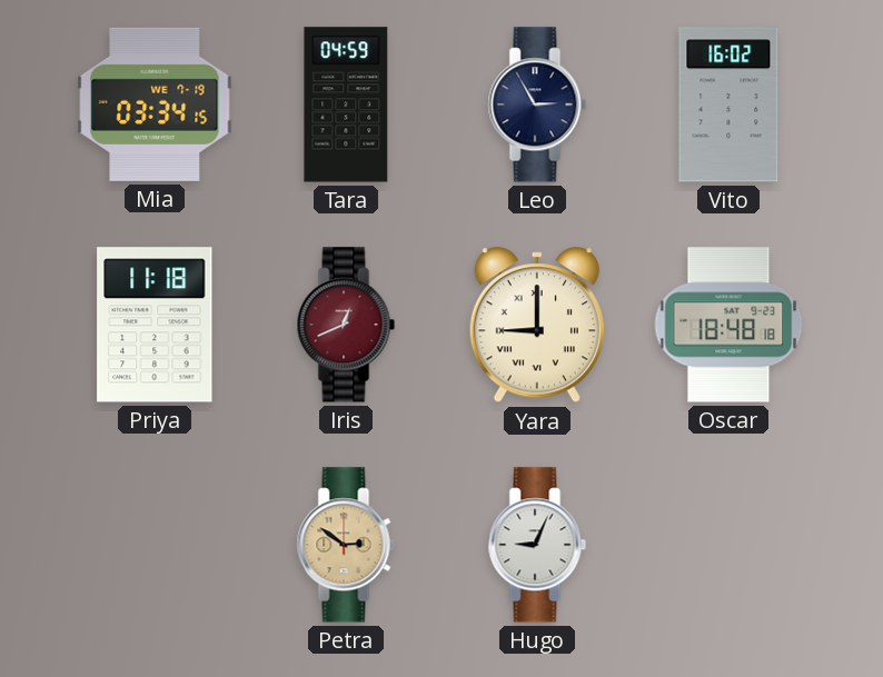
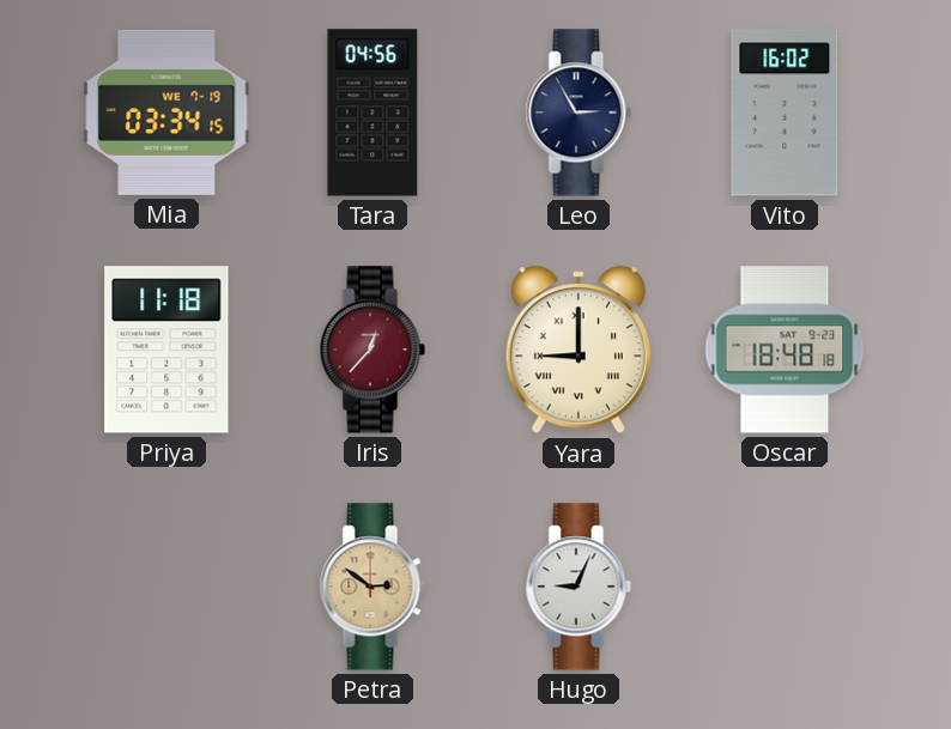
Tara: 04:59 -> 04:56
Iris: 12:41 -> 12:37
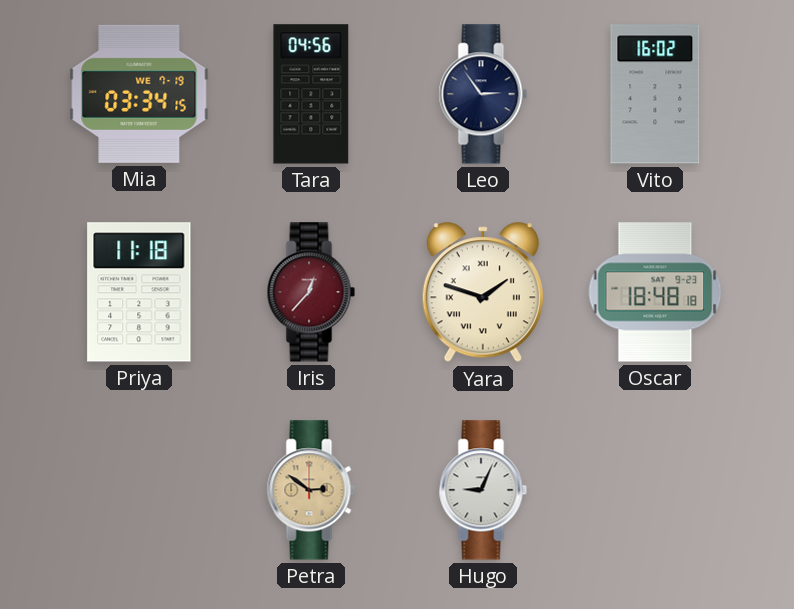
Leo: 2:55 -> 2:54
Yara: 9:00 -> 1:48
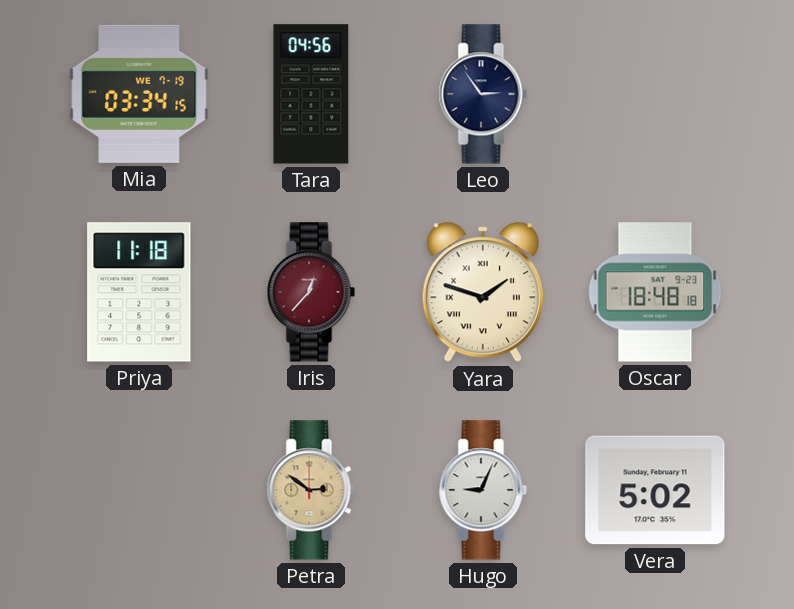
Vito: 16:02 -> none
Vera: none -> 5:02
